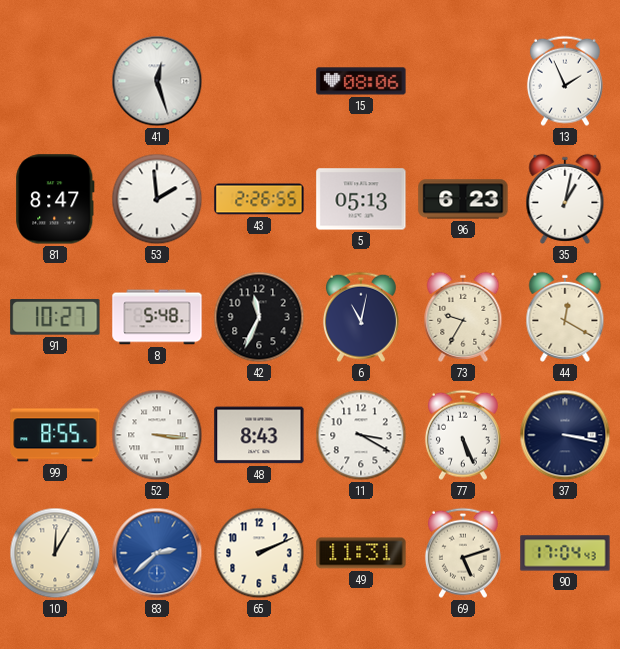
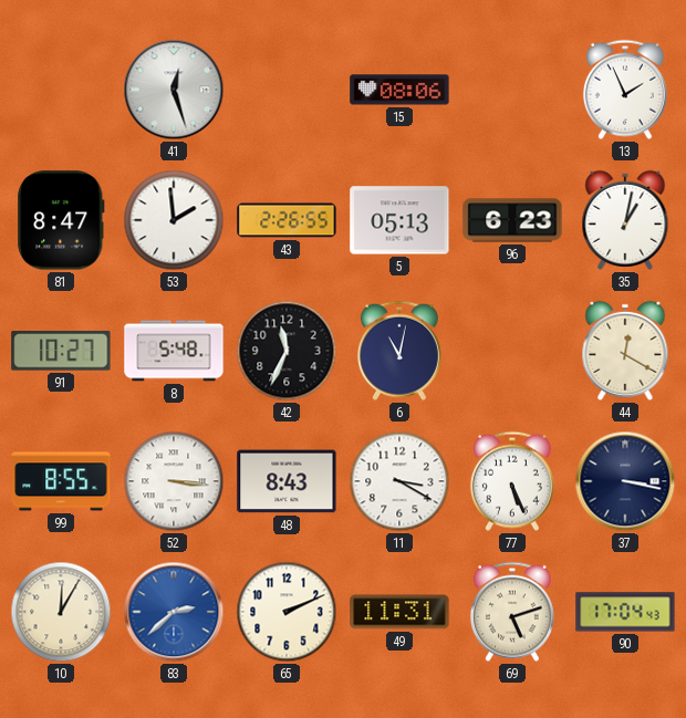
73: 9:35 -> none
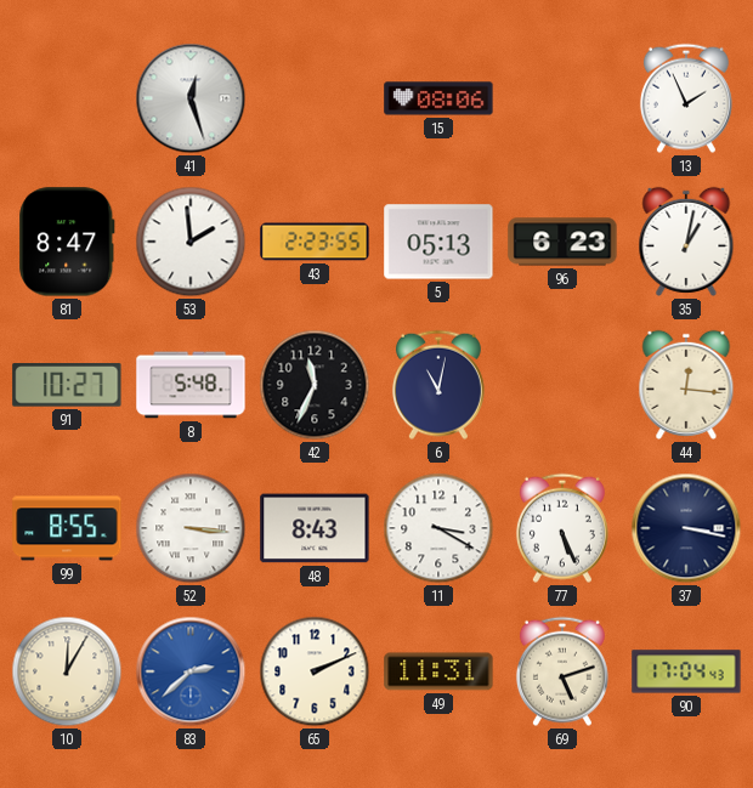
43: 2:26 -> 2:23
44: 12:20 -> 12:16
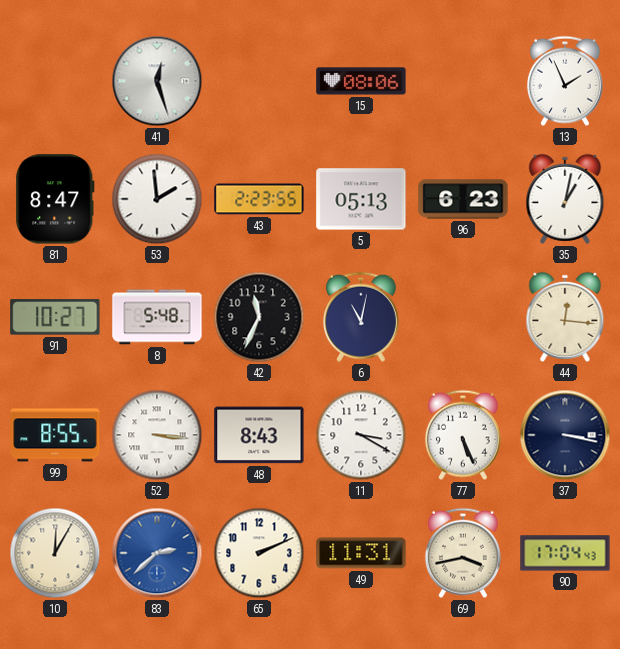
69: 5:12 -> 3:43
